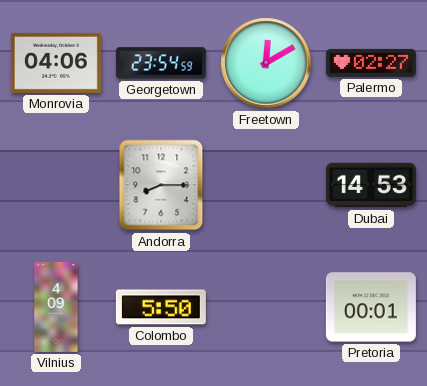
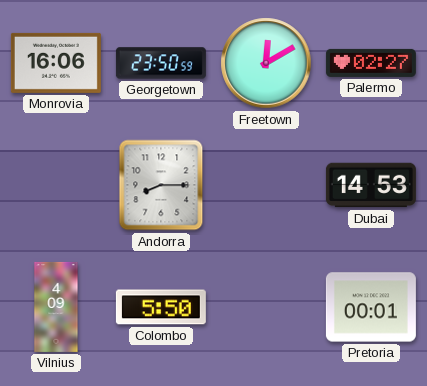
Monrovia: 04:06 -> 16:06
Georgetown: 23:54 -> 23:50
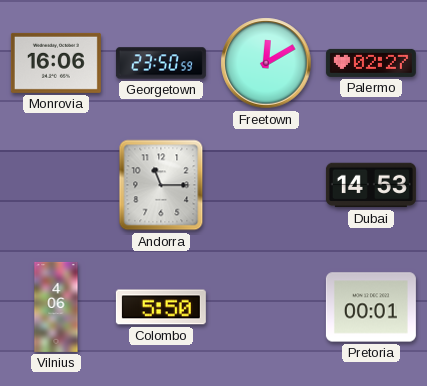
Andorra: 8:15 -> 11:15
Vilnius: 4:09 -> 4:06
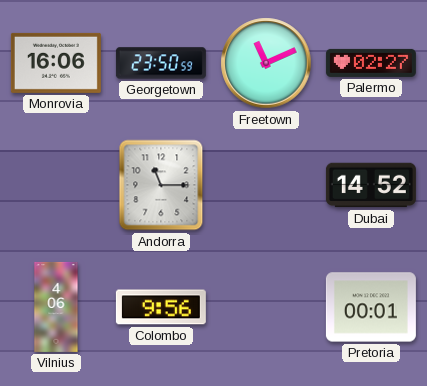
Freetown: 12:10 -> 11:11
Dubai: 14:53 -> 14:52
Colombo: 5:50 -> 9:56
